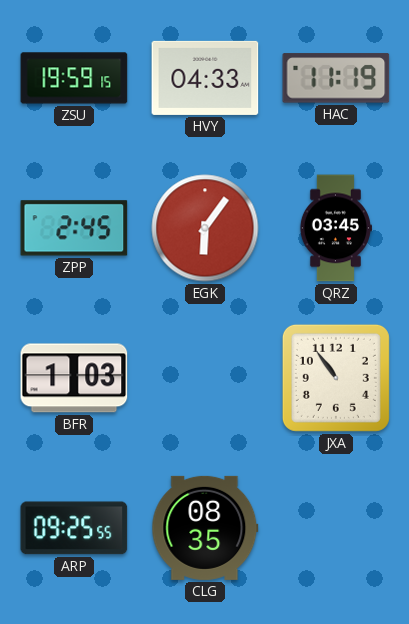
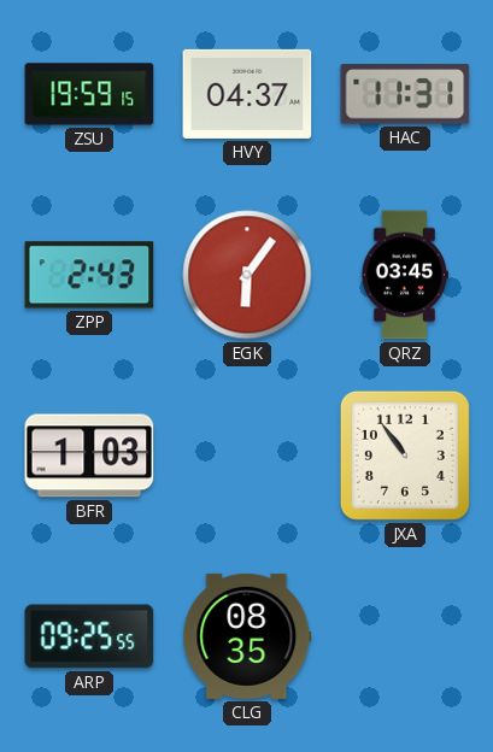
HVY: 04:33 -> 04:37
HAC: 11:19 -> 11:31
ZPP: 2:45 -> 2:43
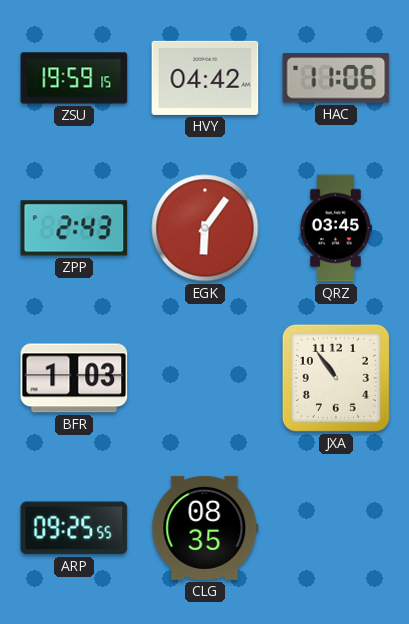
HVY: 04:37 -> 04:42
HAC: 11:31 -> 11:06
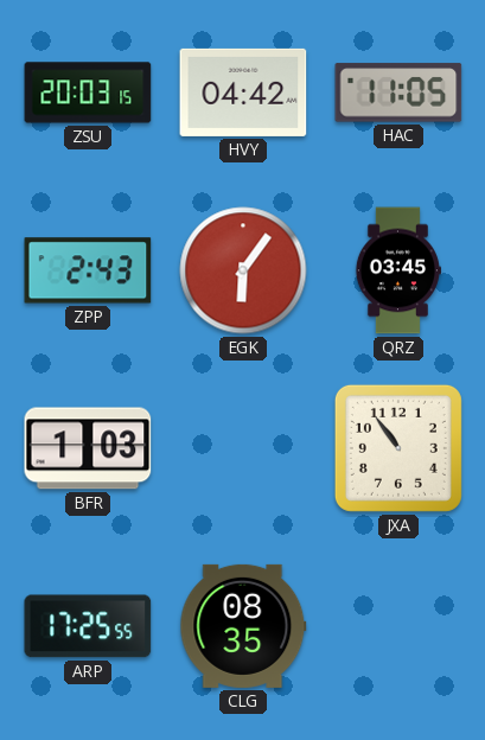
ZSU: 19:59 -> 20:03
HAC: 11:06 -> 11:05
ARP: 09:25 -> 17:25
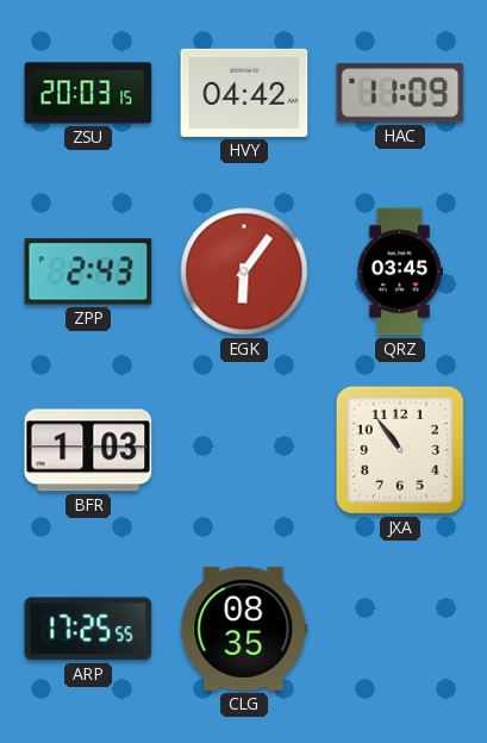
HAC: 11:05 -> 11:09
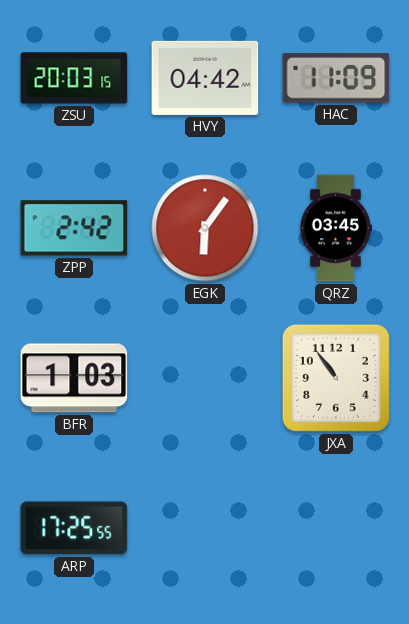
ZPP: 2:43 -> 2:42
CLG: 08:35 -> none
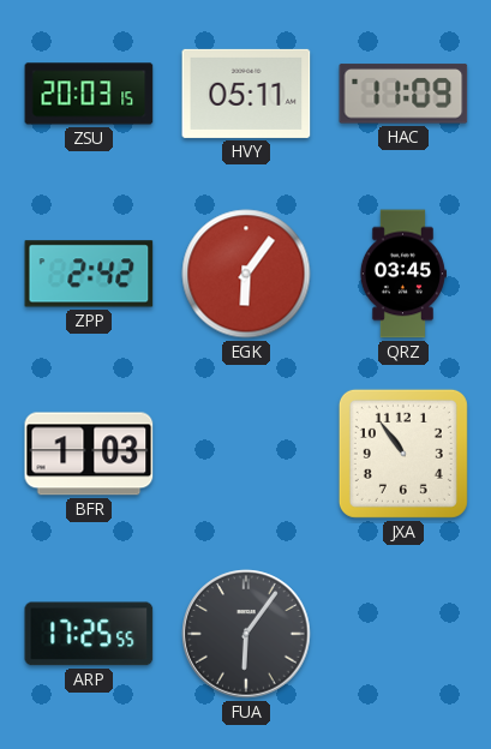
HVY: 04:42 -> 05:11
FUA: none -> 6:06
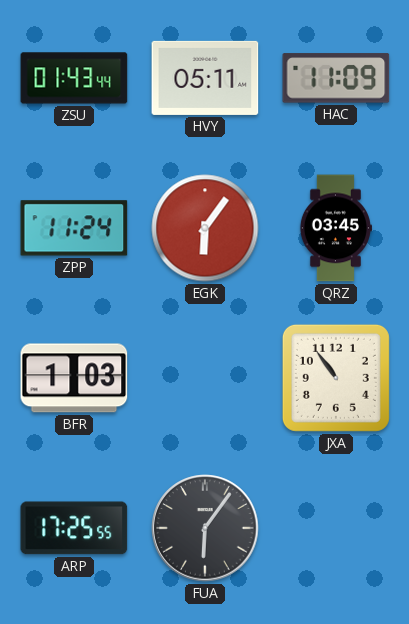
ZSU: 20:03 -> 01:43
ZPP: 2:42 -> 11:24
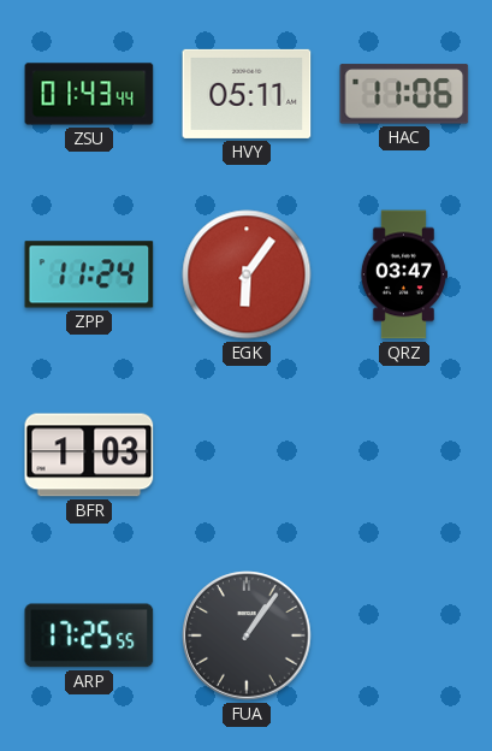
HAC: 11:09 -> 11:06
QRZ: 03:45 -> 03:47
JXA: 10:54 -> none
FUA: 6:06 -> 1:06
